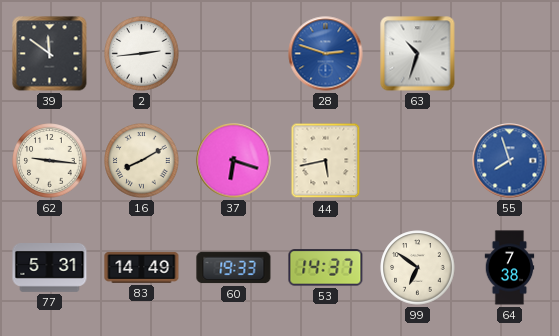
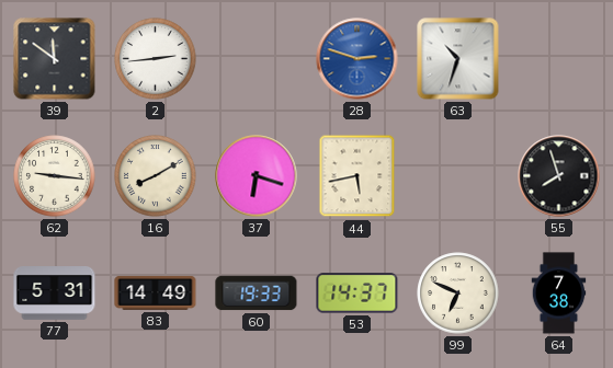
55 dial: blue -> black
99: 6:51 -> 6:49
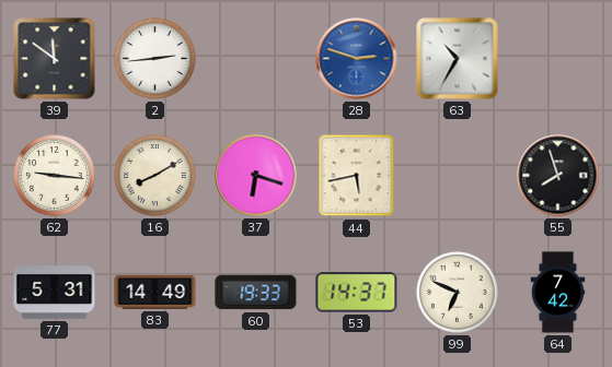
63: 10:33 -> 10:35
64: 7:38 -> 7:42
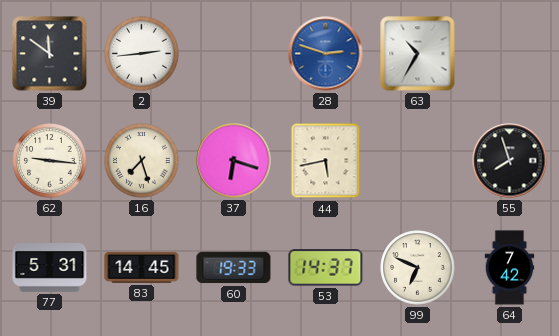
16: 8:10 -> 7:27
83: 14:49 -> 14:45
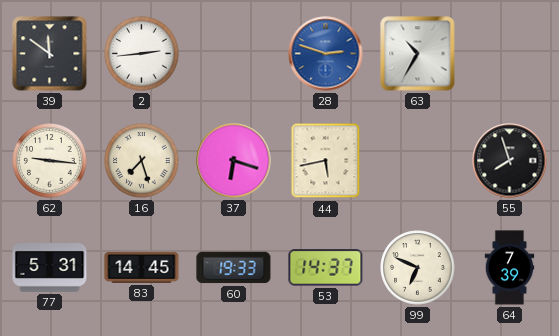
64: 7:42 -> 7:39
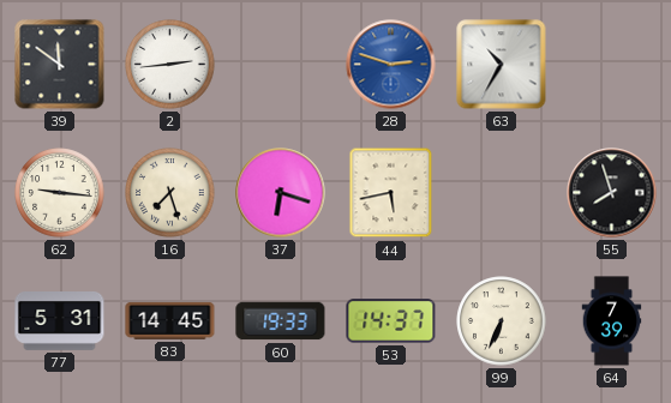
99: 6:49 -> 6:34
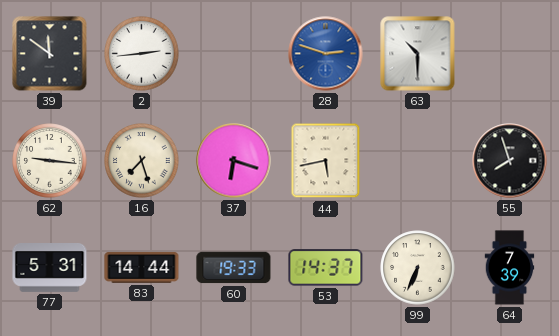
63: 10:35 -> 10:30
83: 14:45 -> 14:44
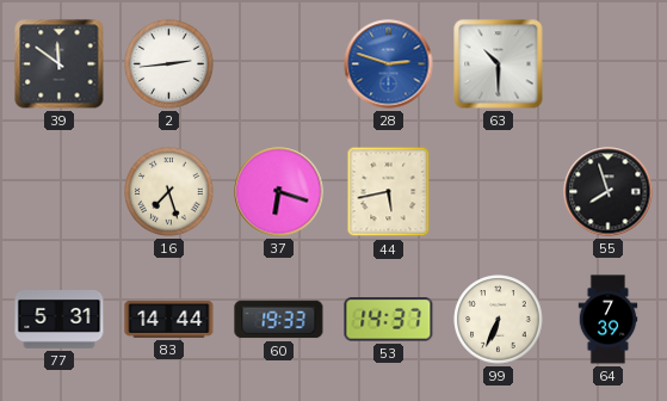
62: 9:16 -> none
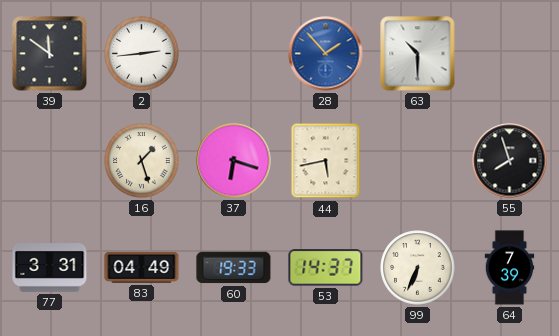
28: 2:48 -> 1:53
16: 7:27 -> 1:27
77: 5:31 -> 3:31
83: 14:44 -> 04:49
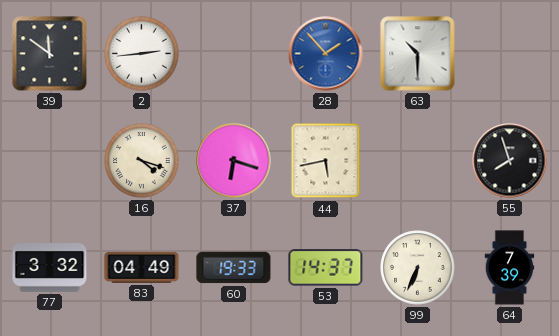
16: 1:27 -> 4:18
77: 3:31 -> 3:32
